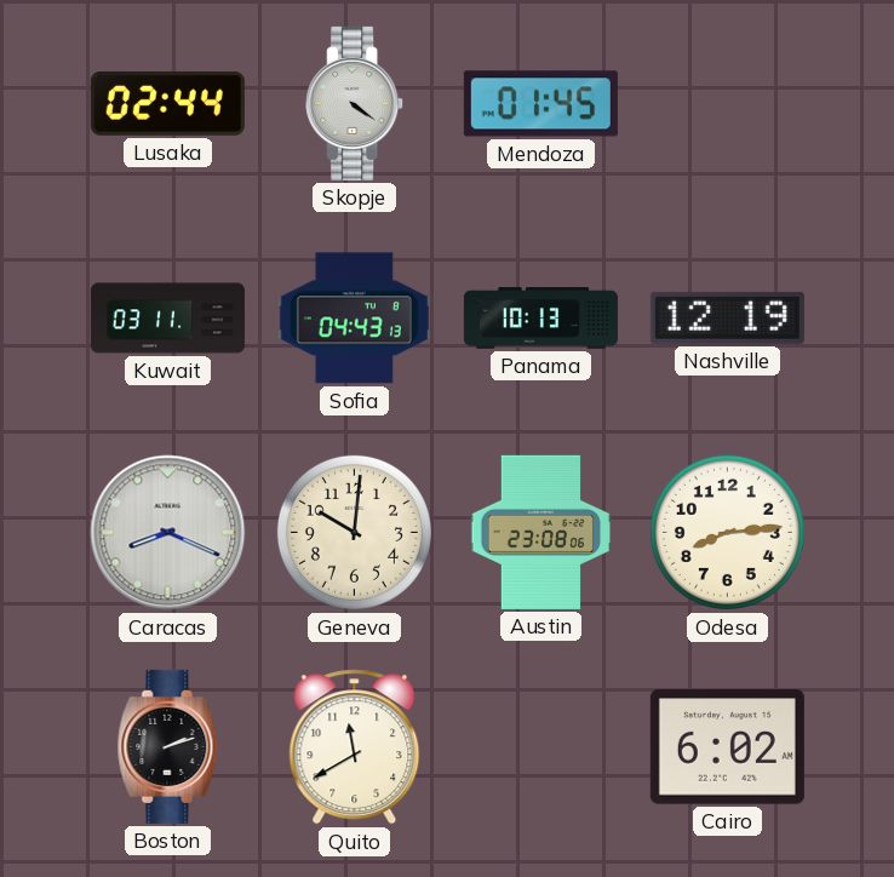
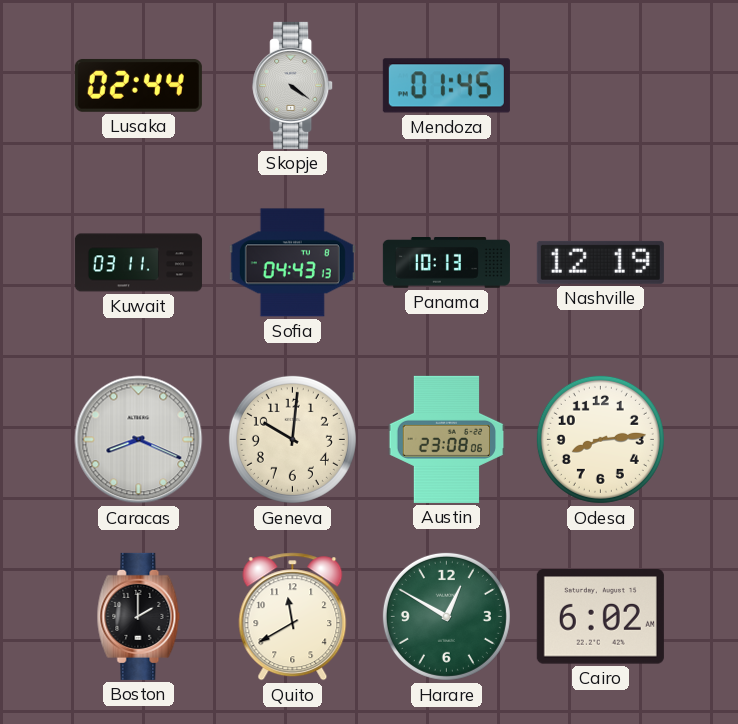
Boston: 2:12 -> 2:00
Harare: none -> 12:50
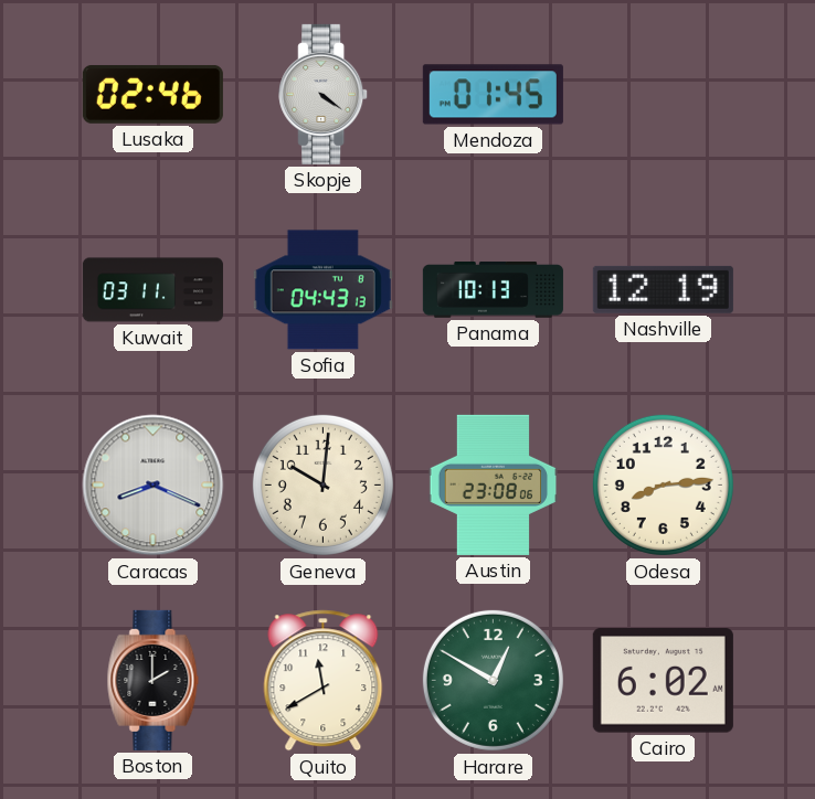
Lusaka: 02:44 -> 02:46
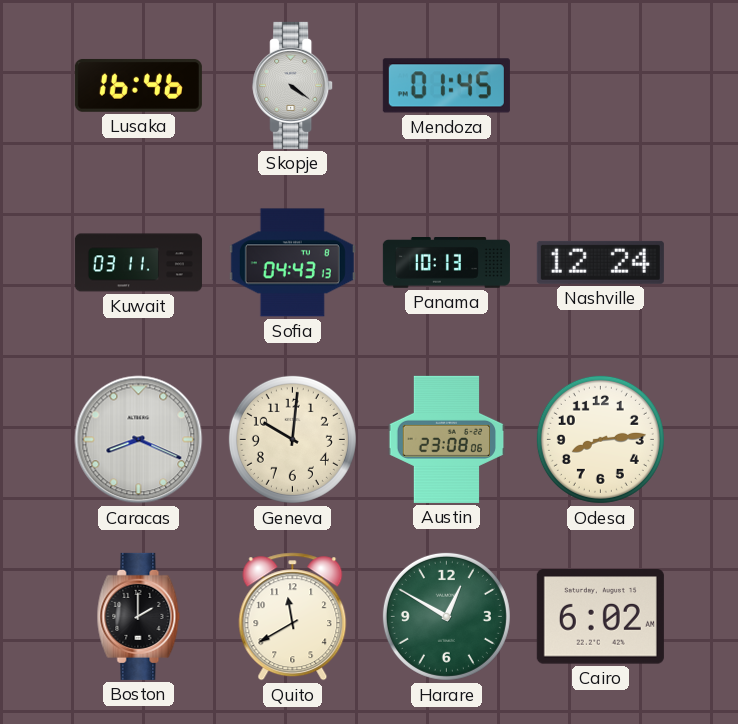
Lusaka: 02:46 -> 16:46
Nashville: 12:19 -> 12:24
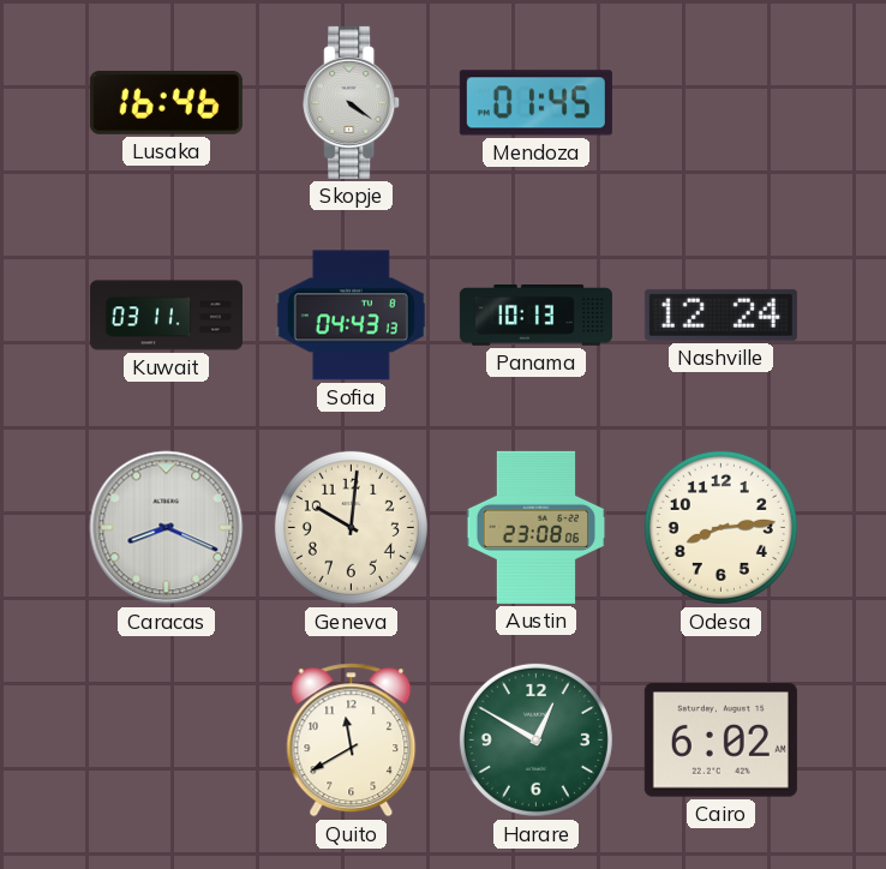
Boston: 2:00 -> none
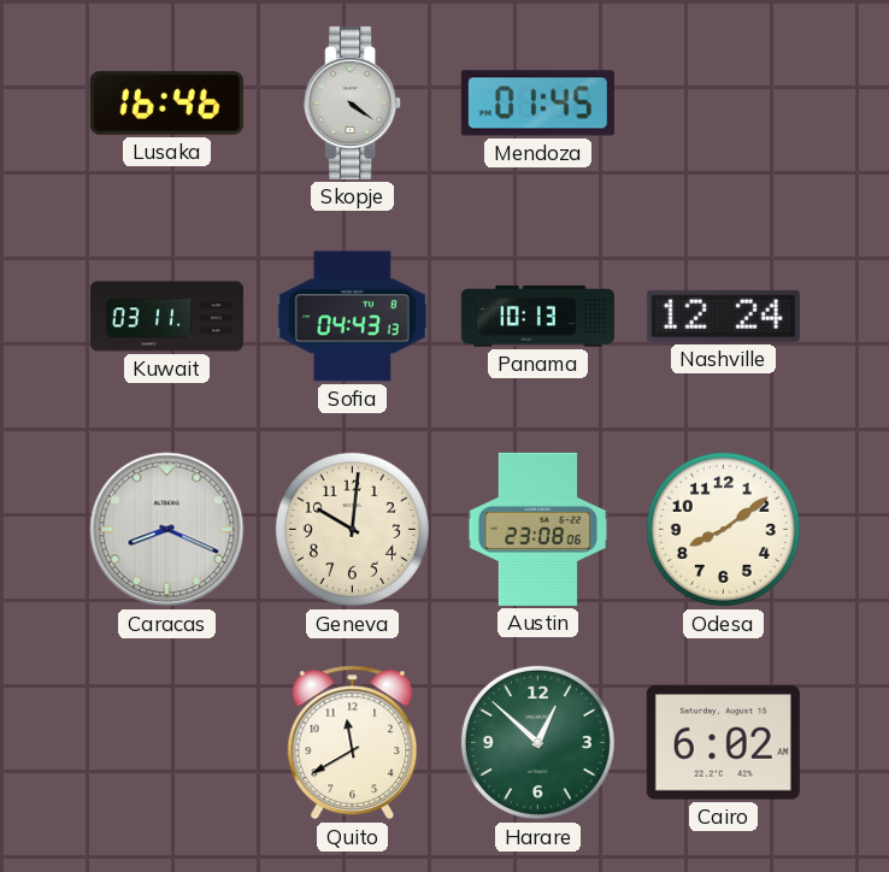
Odesa: 8:14 -> 8:09
Harare: 12:50 -> 12:52
